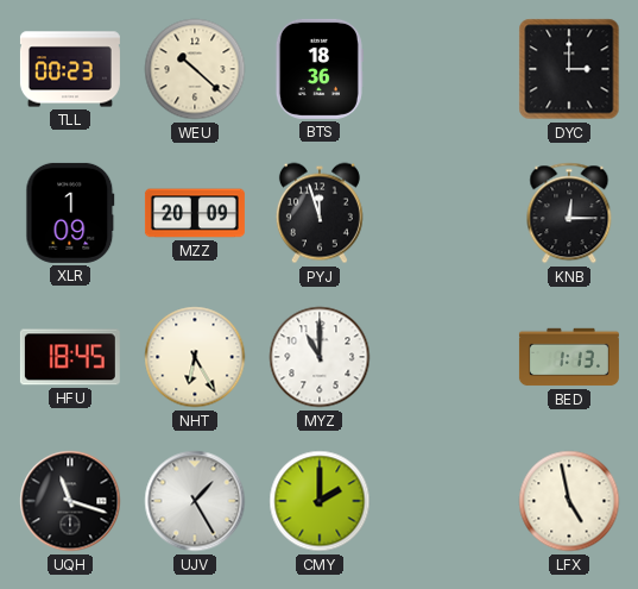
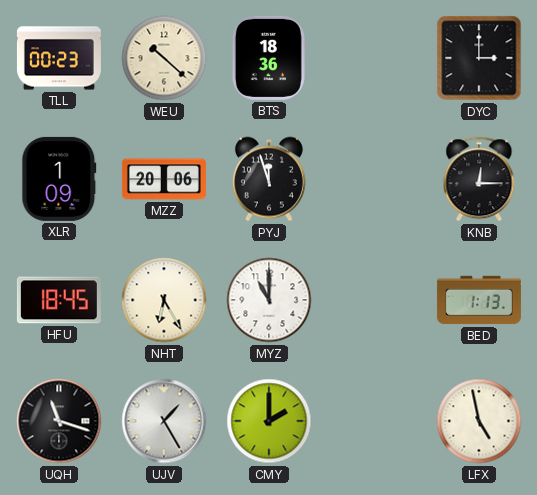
MZZ: 20:09 -> 20:06
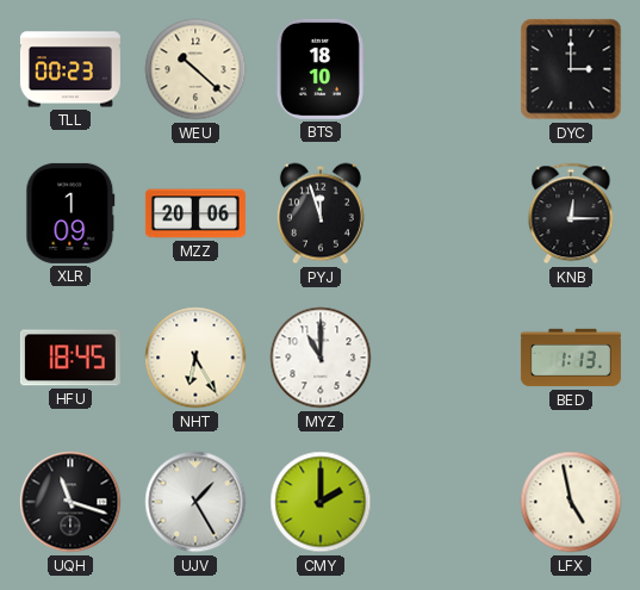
BTS: 18:36 -> 18:10
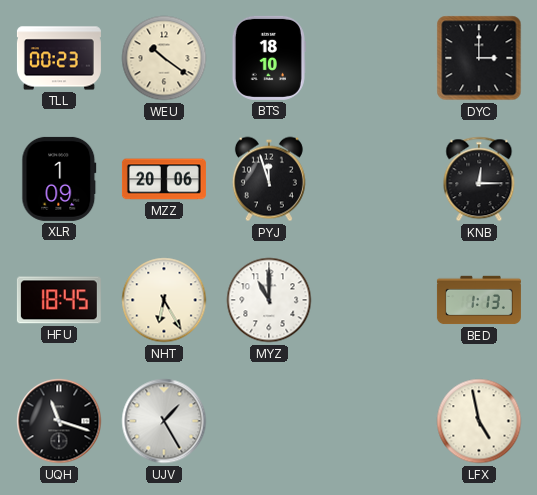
WEU: 10:22 -> 10:21
CMY: 2:00 -> none
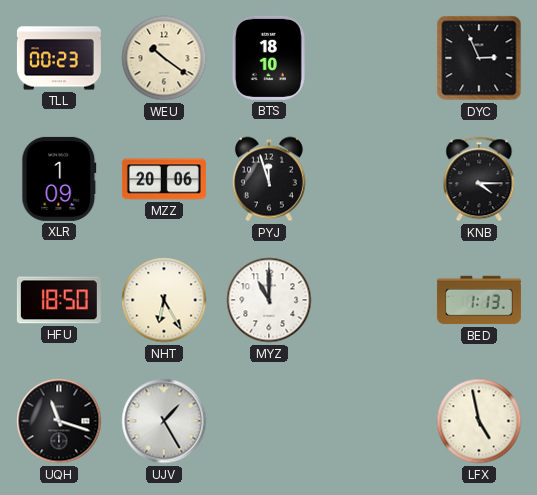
DYC: 3:00 -> 2:56
KNB: 12:15 -> 4:15
HFU: 18:45 -> 18:50
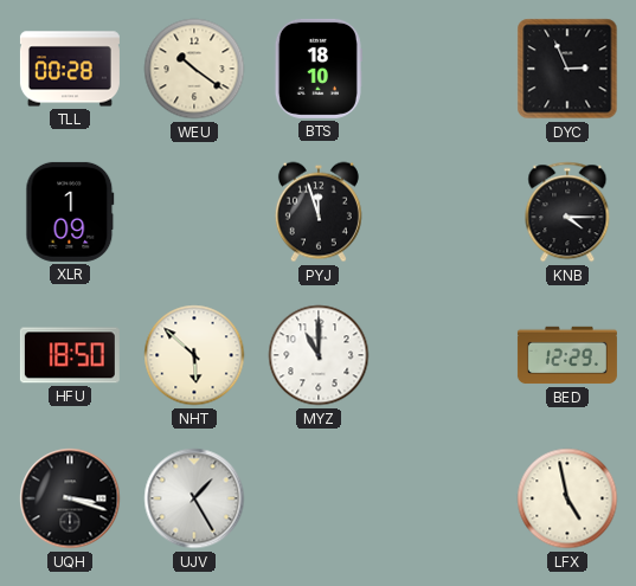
TLL: 00:23 -> 00:28
MZZ: 20:06 -> none
NHT: 6:25 -> 5:52
BED: 1:13 -> 12:29
UQH: 11:18 -> 3:18
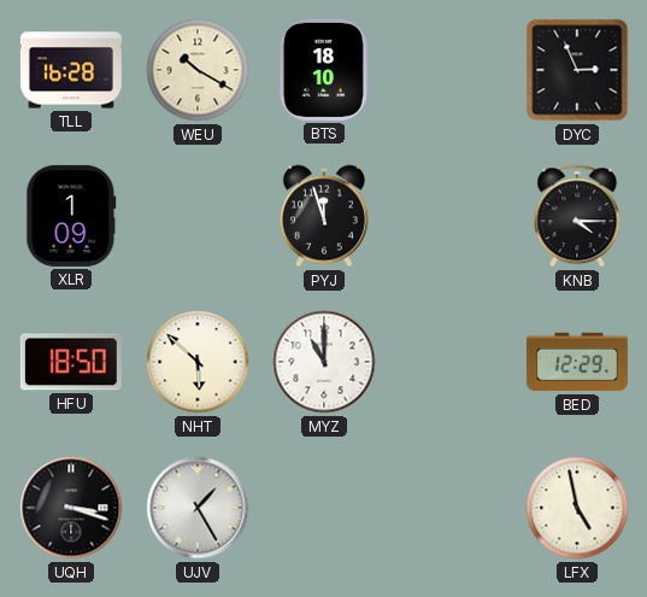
TLL: 00:28 -> 16:28
WEU: 10:21 -> 10:20
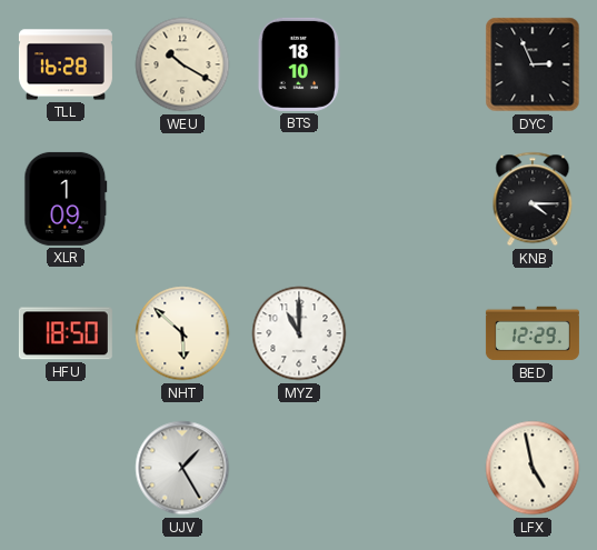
PYJ: 11:57 -> none
UQH: 3:18 -> none
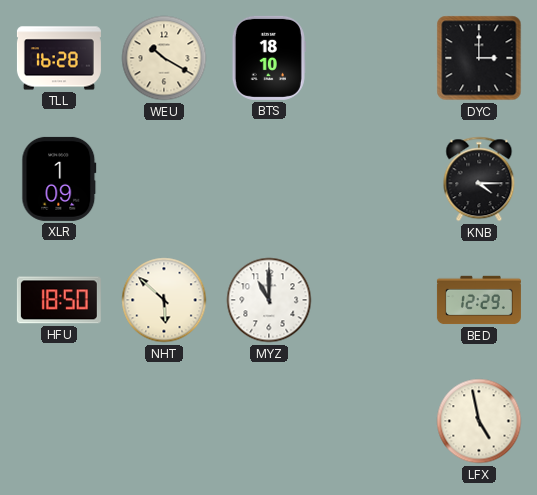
DYC: 2:56 -> 3:00
UJV: 1:25 -> none
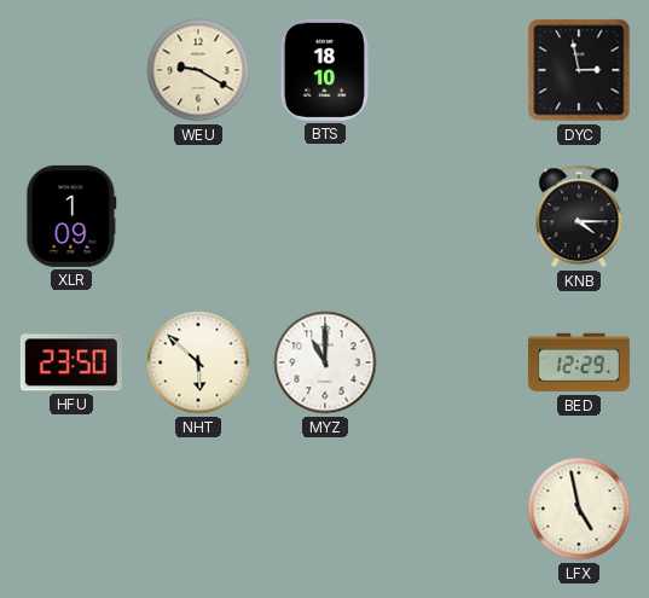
TLL: 16:28 -> none
WEU: 10:20 -> 9:20
DYC: 3:00 -> 2:58
HFU: 18:50 -> 23:50
